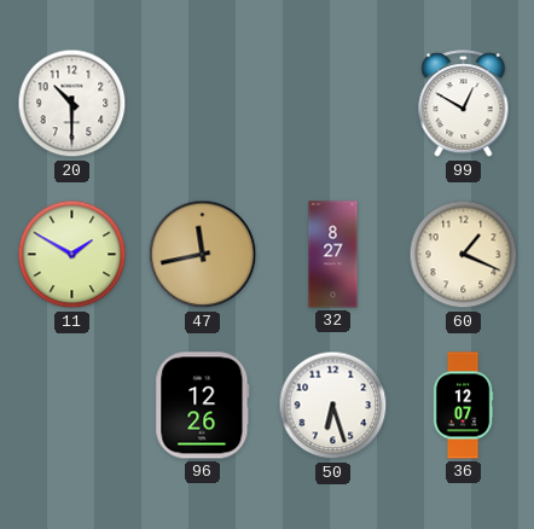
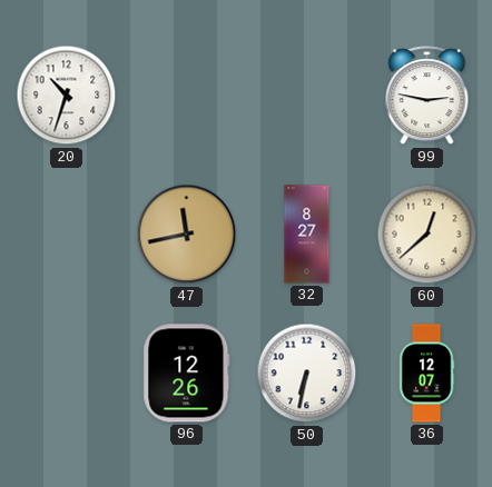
20: 10:30 -> 10:33
99: 12:50 -> 2:47
11: 1:50 -> none
60: 1:19 -> 12:38
50: 6:27 -> 6:32
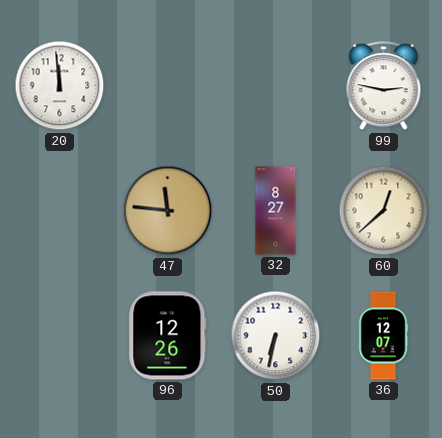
20: 10:33 -> 11:59
47: 11:43 -> 11:46
